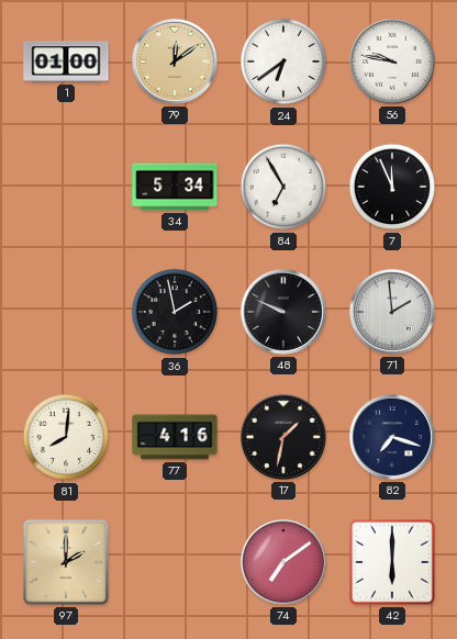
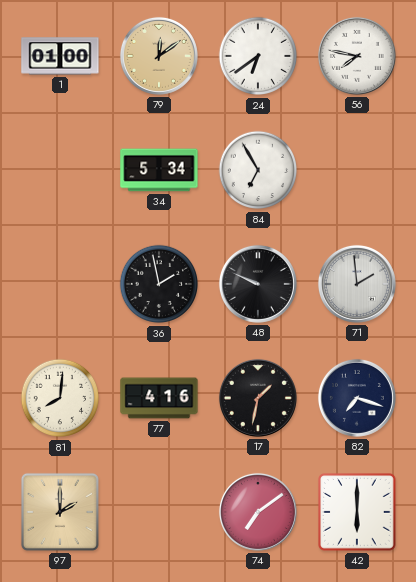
56: 9:47 -> 7:47
7: 11:56 -> none
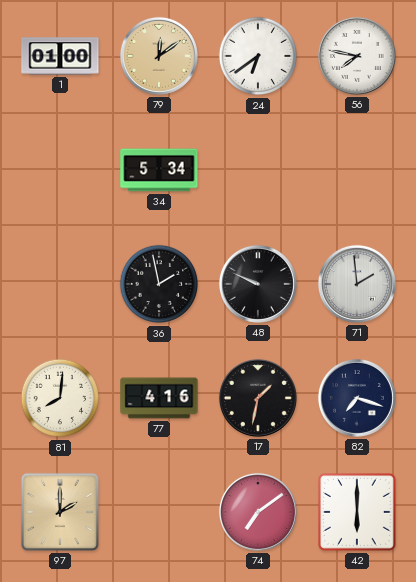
84: 6:55 -> none
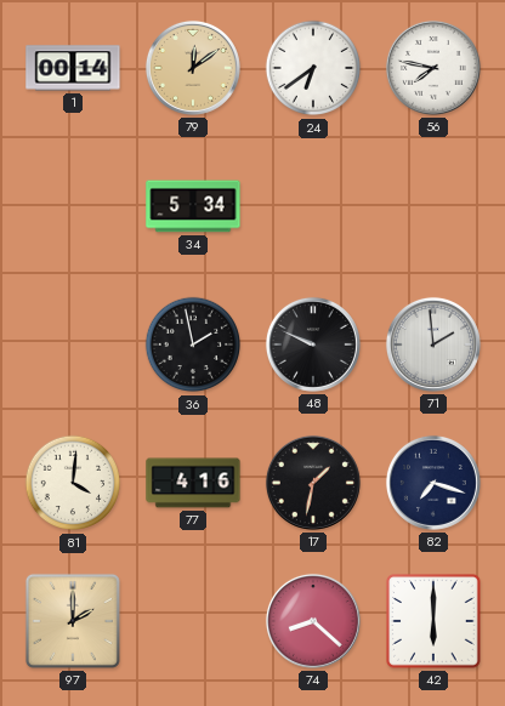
1: 01:00 -> 00:14
81: 8:01 -> 4:01
74: 7:09 -> 8:22
